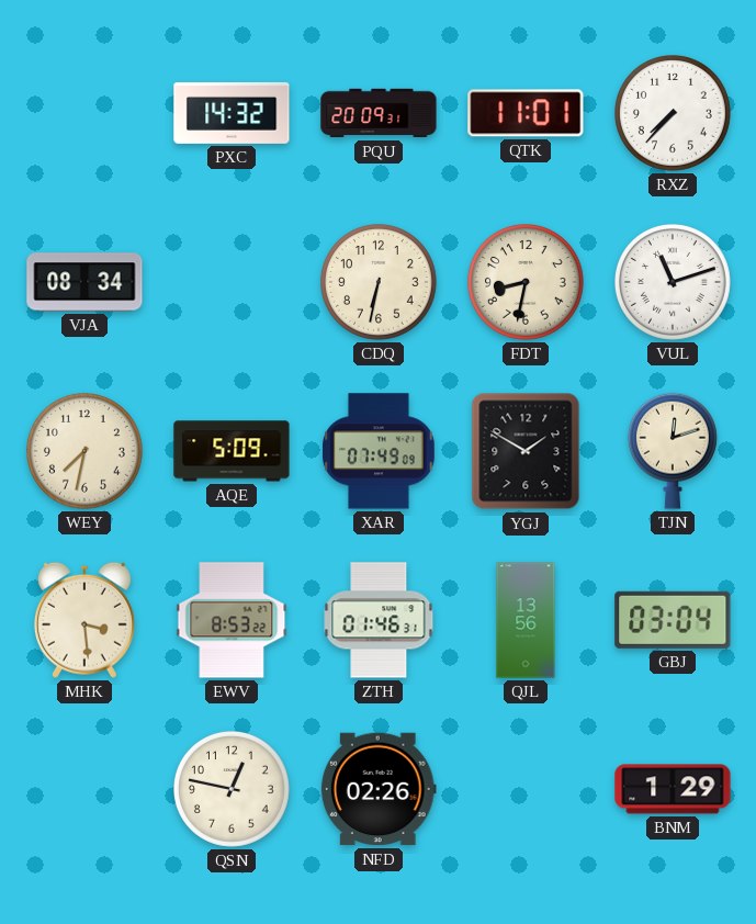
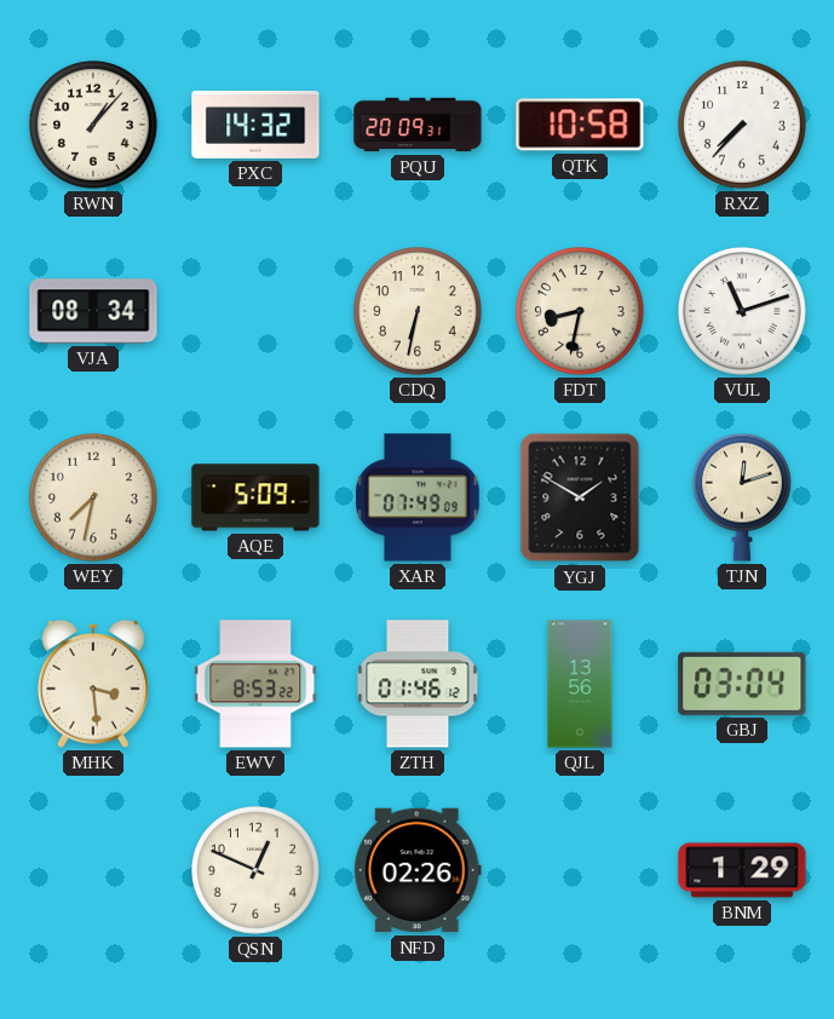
RWN: none -> 1:07
QTK: 11:01 -> 10:58
ZTH: 01:46:31 -> 01:46:12
QSN: 12:47 -> 12:49
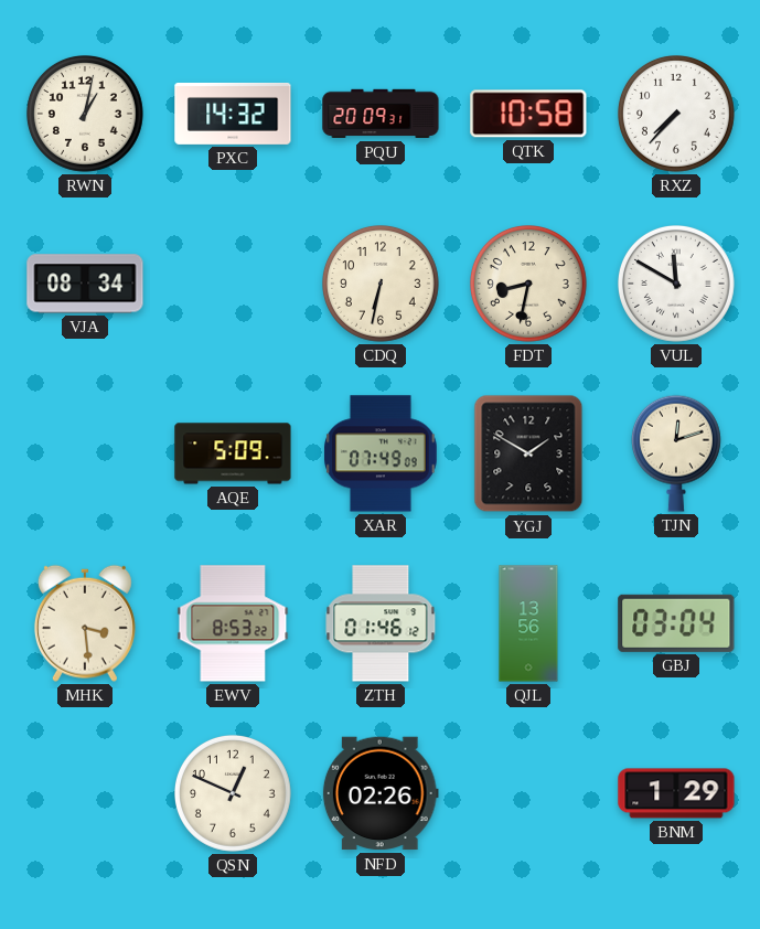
RWN: 1:07 -> 1:02
VUL: 11:12 -> 11:50
WEY: 7:32 -> none
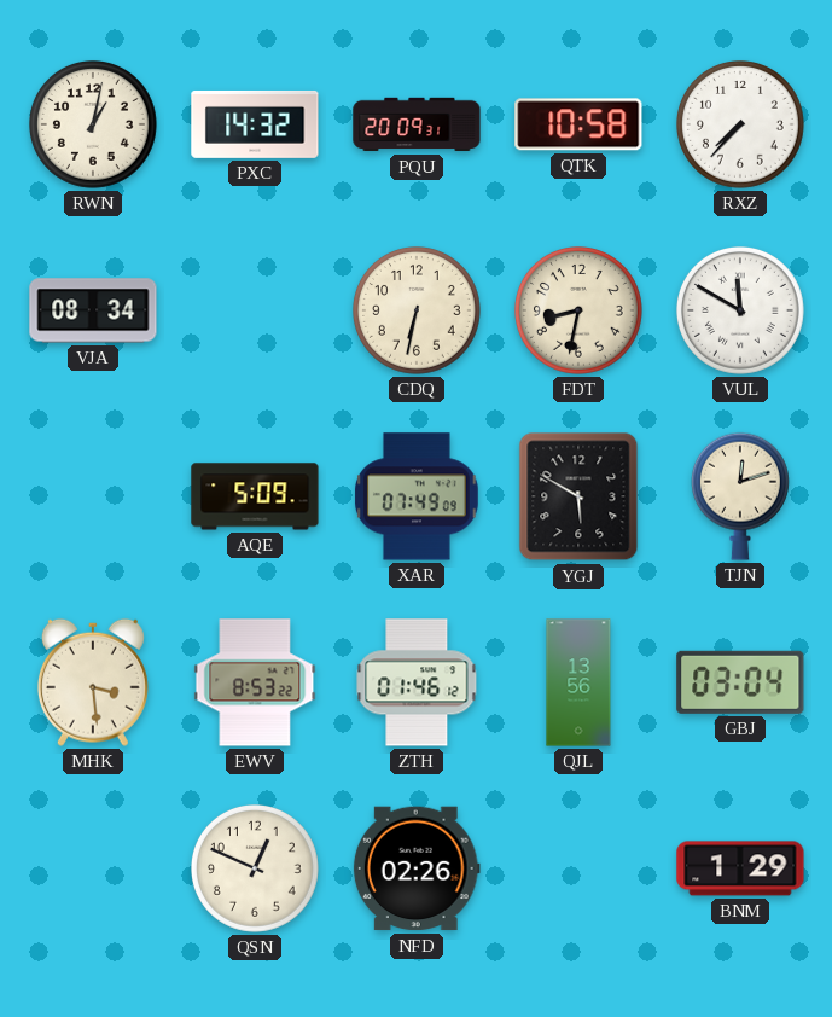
YGJ: 1:50 -> 5:50
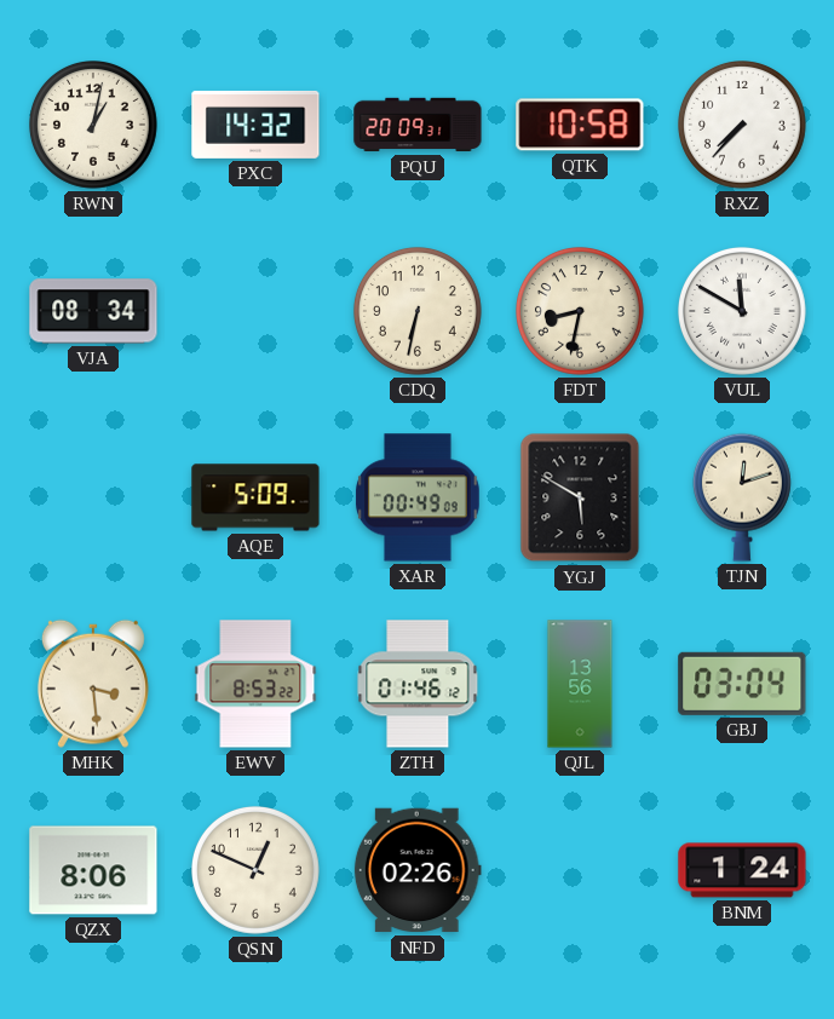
XAR: 07:49 -> 00:49
QZX: none -> 8:06
BNM: 1:29 -> 1:24
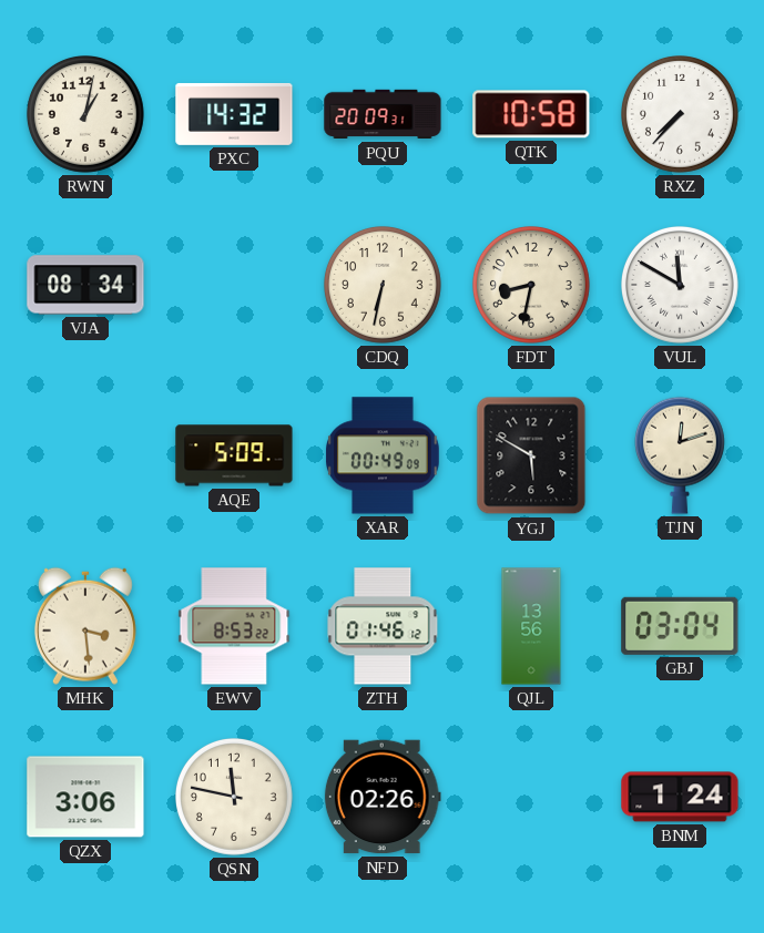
QZX: 8:06 -> 3:06
QSN: 12:49 -> 11:47
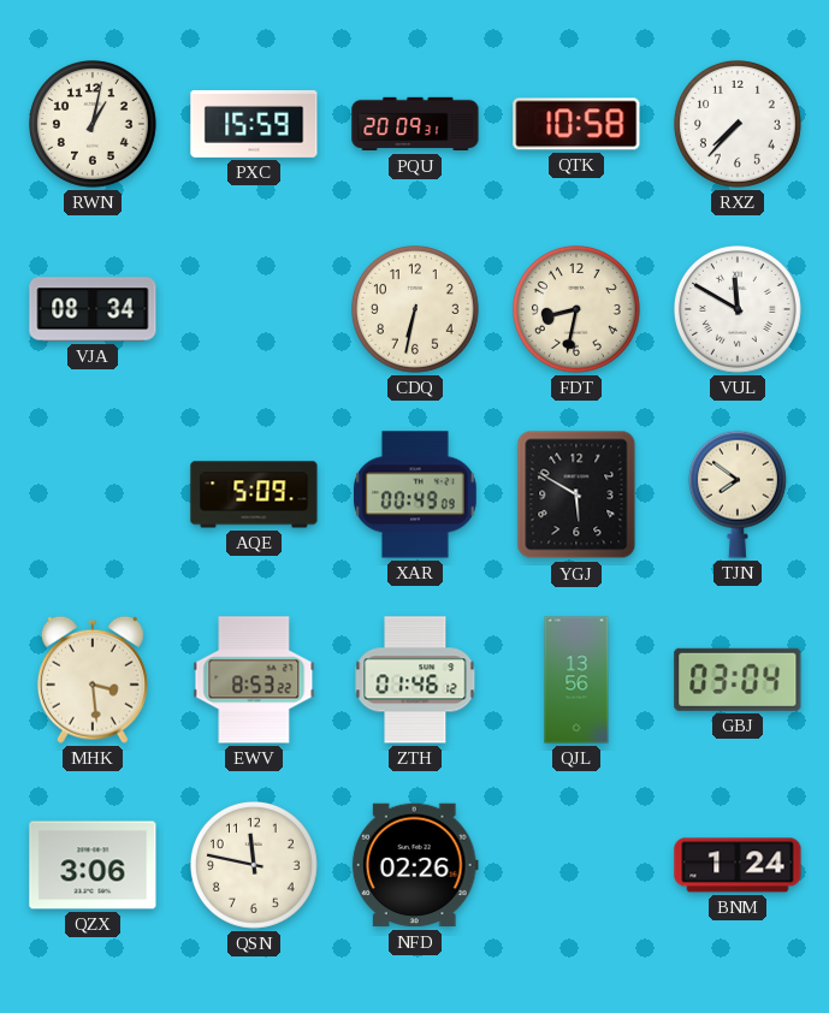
PXC: 14:32 -> 15:59
TJN: 12:12 -> 7:51
